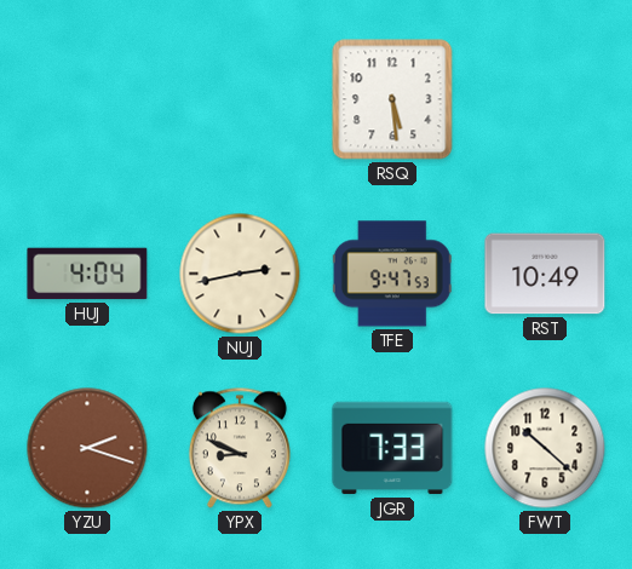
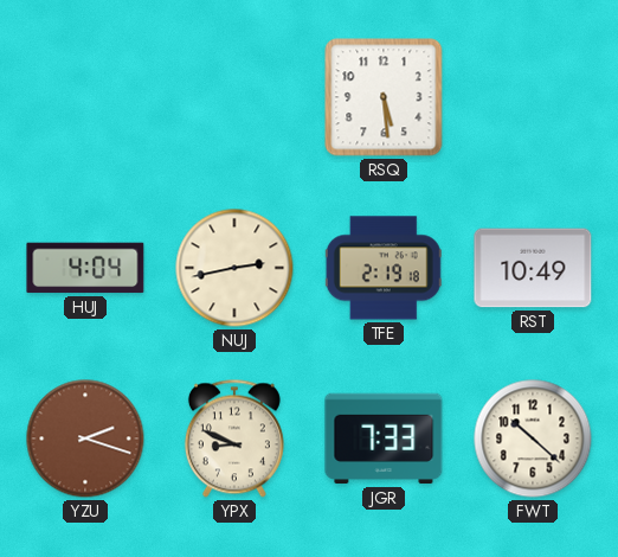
TFE: 9:47 -> 2:19
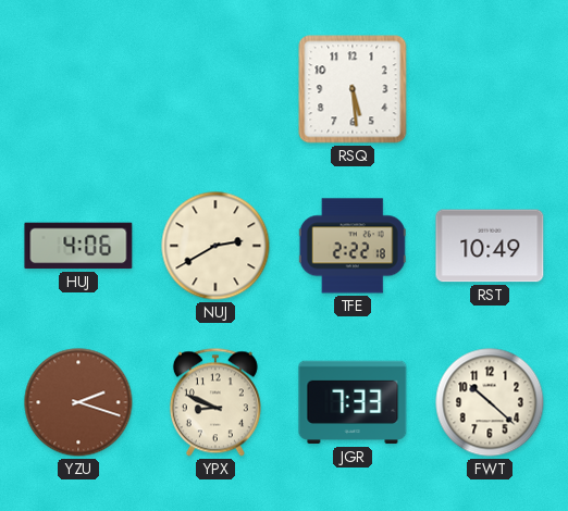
HUJ: 4:04 -> 4:06
NUJ: 2:43 -> 2:40
TFE: 2:19 -> 2:22
